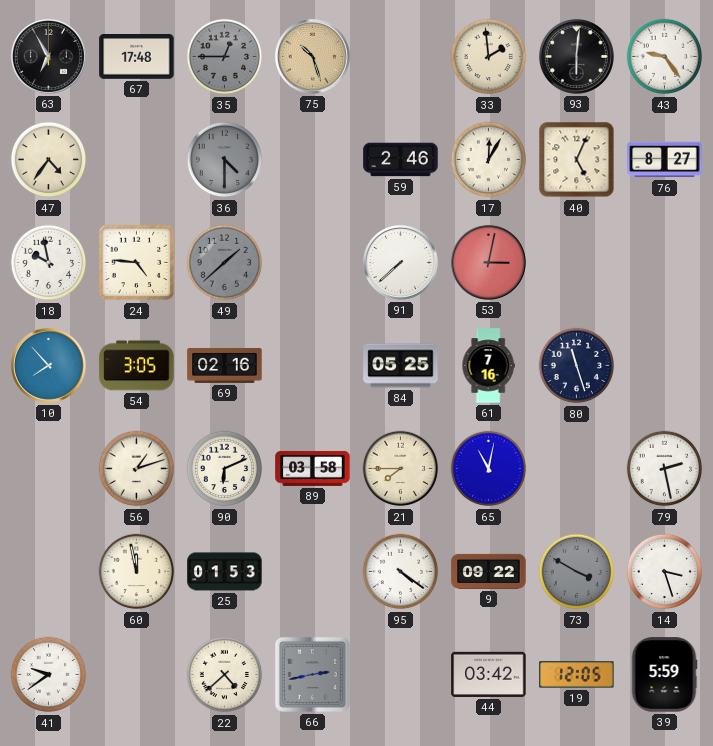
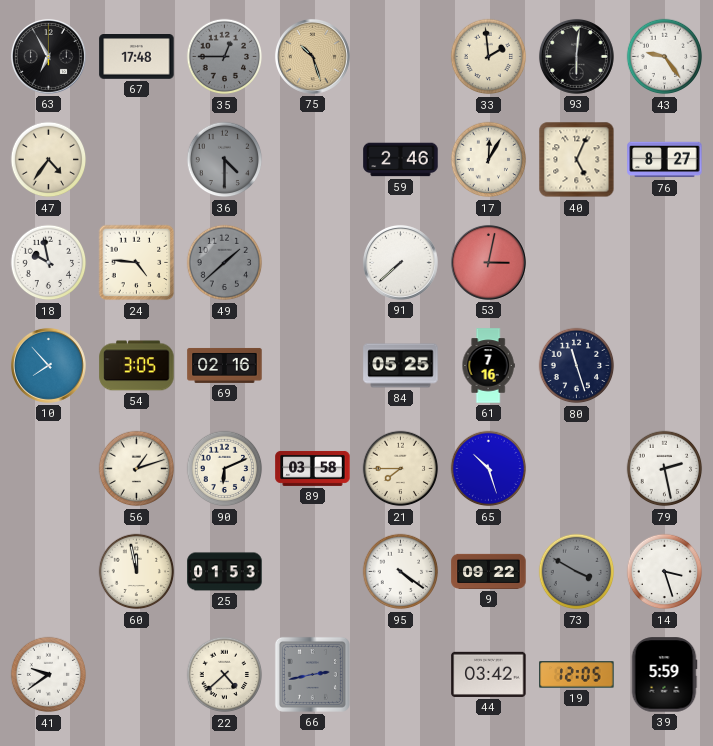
65: 11:02 -> 10:27
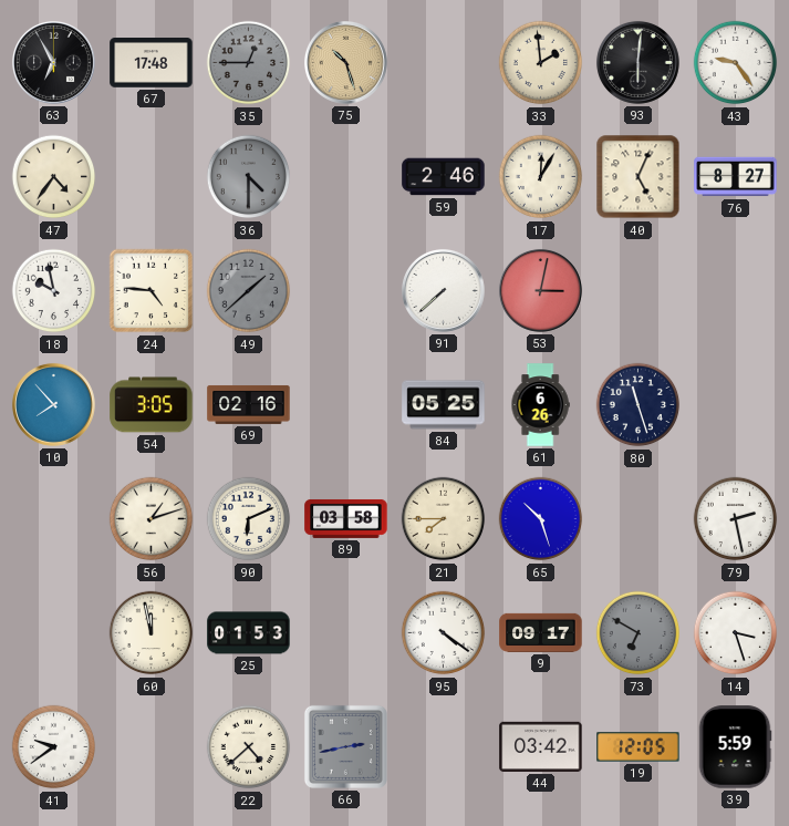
61: 7:16 -> 6:26
9: 09:22 -> 09:17
73: 3:50 -> 6:50
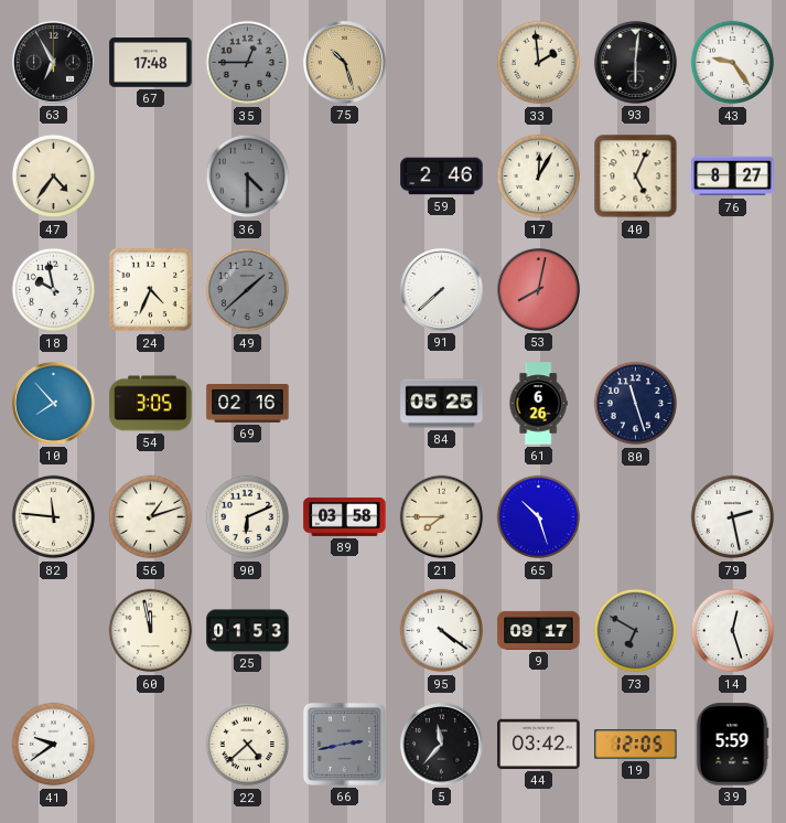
24: 4:46 -> 4:34
53: 3:02 -> 8:02
82: none -> 11:46
14: 3:27 -> 12:27
5: none -> 11:37
